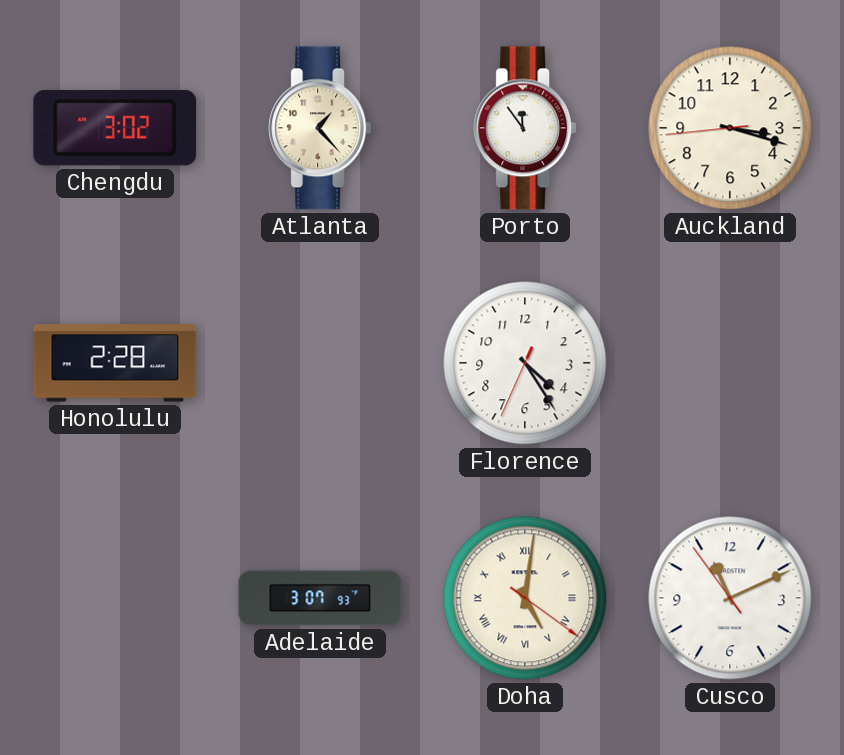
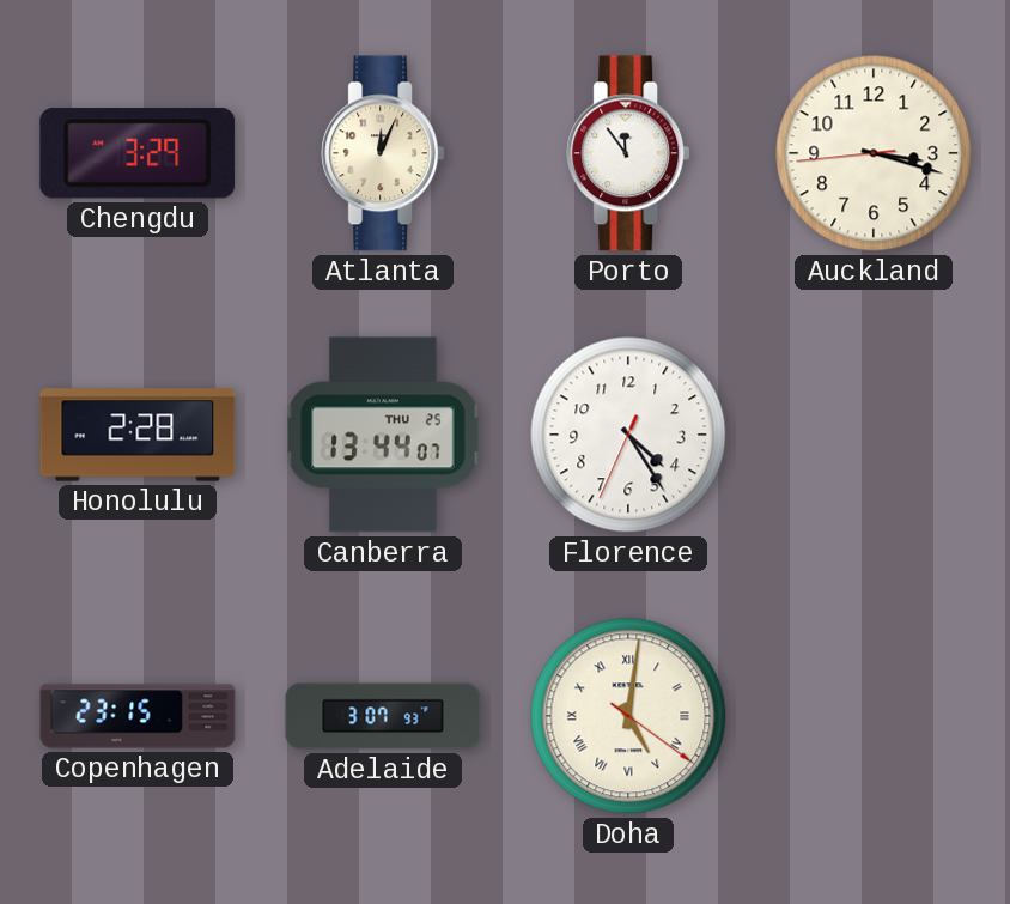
Chengdu: 3:02 -> 3:29
Atlanta: 1:23 -> 12:04
Canberra: none -> 13:44
Copenhagen: none -> 23:15
Cusco: 11:10 -> none
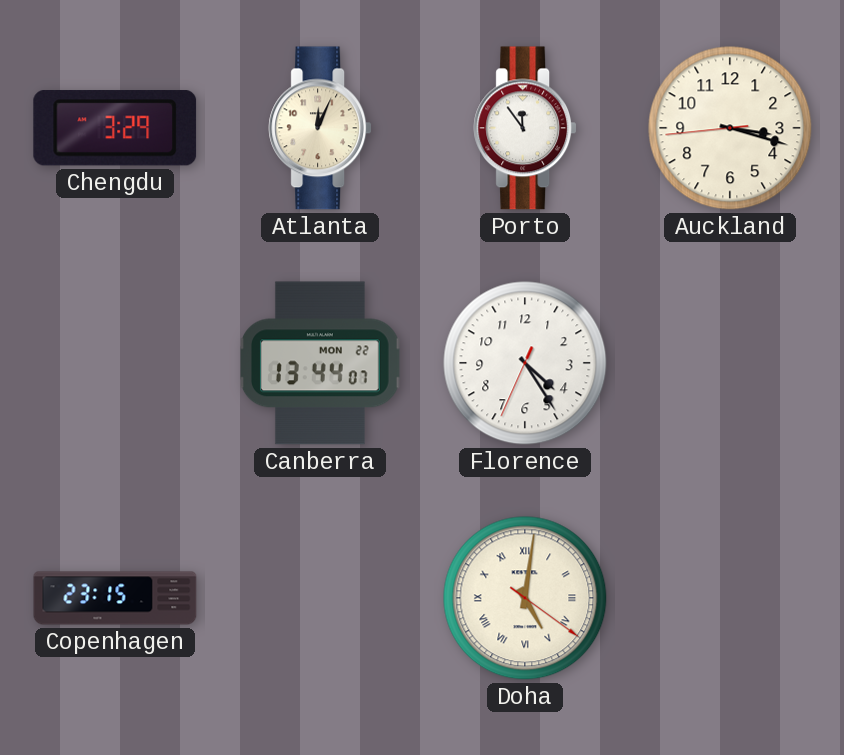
Honolulu: 2:28 -> none
Canberra date: THU 25 -> MON 22
Adelaide: 3:07 -> none
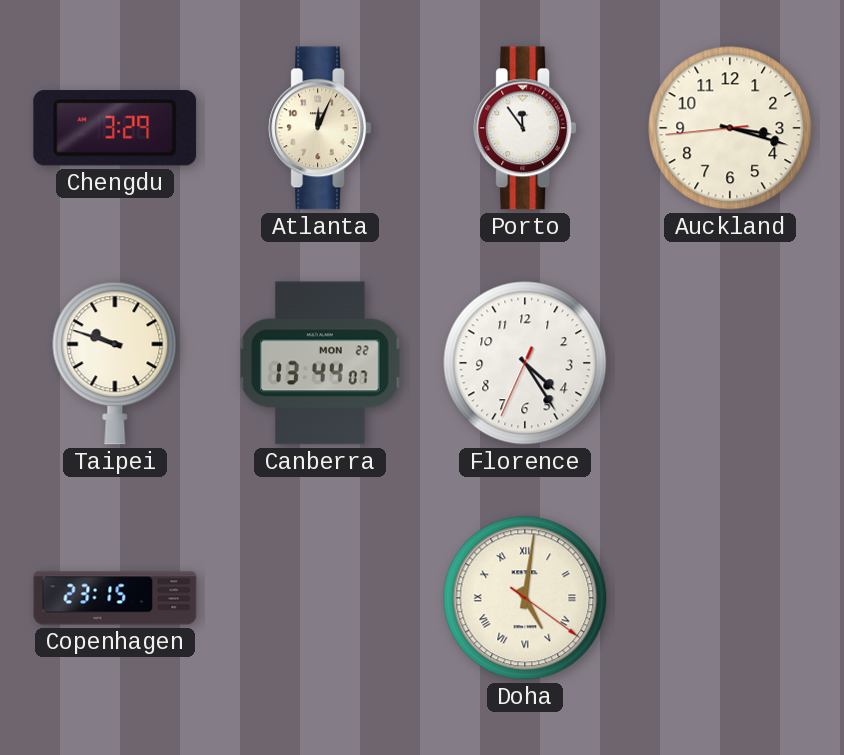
Taipei: none -> 9:48
